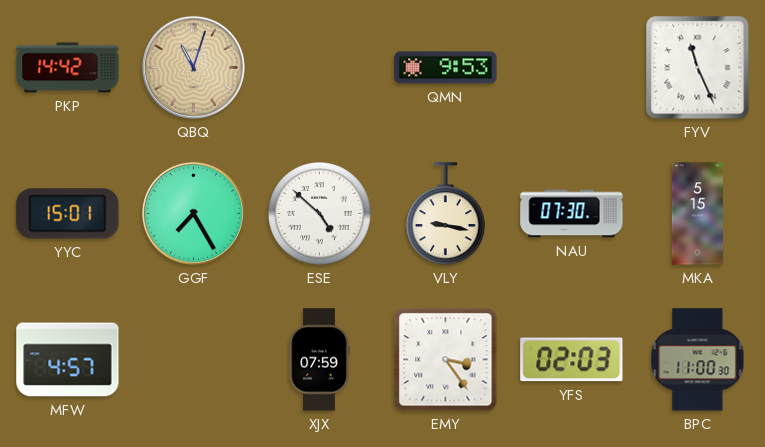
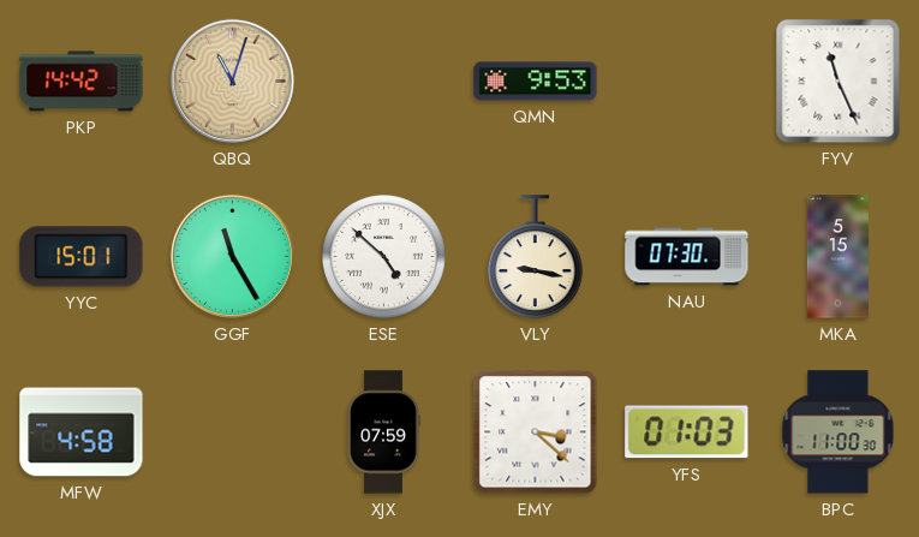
GGF: 7:25 -> 11:25
MFW: 4:57 -> 4:58
EMY: 3:24 -> 3:22
YFS: 02:03 -> 01:03
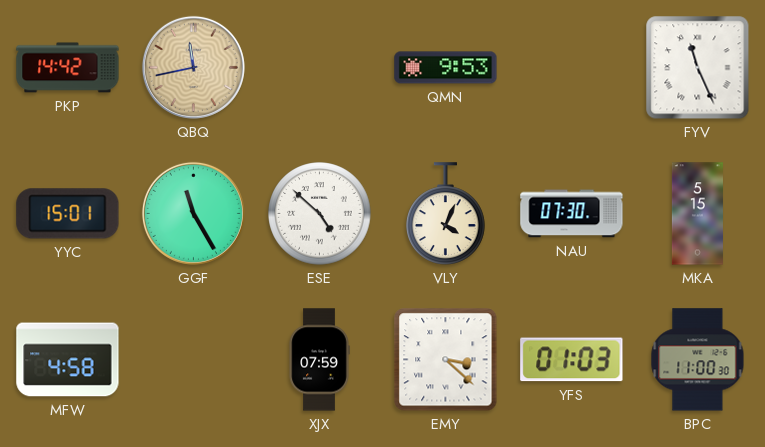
QBQ: 11:03 -> 11:43
VLY: 9:17 -> 4:04
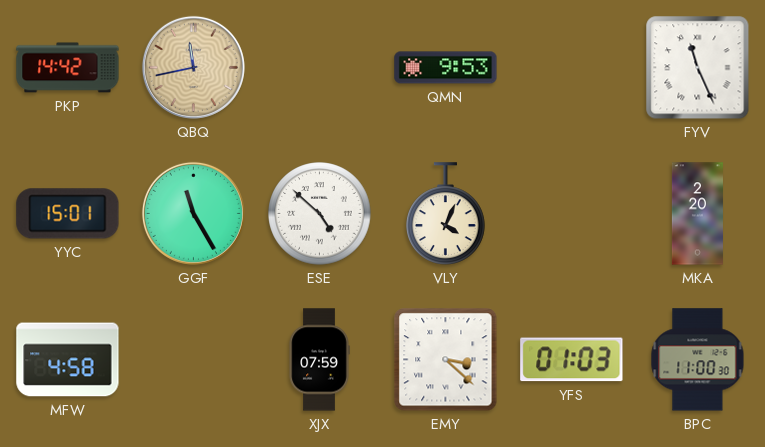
NAU: 07:30 -> none
MKA: 5:15 -> 2:20
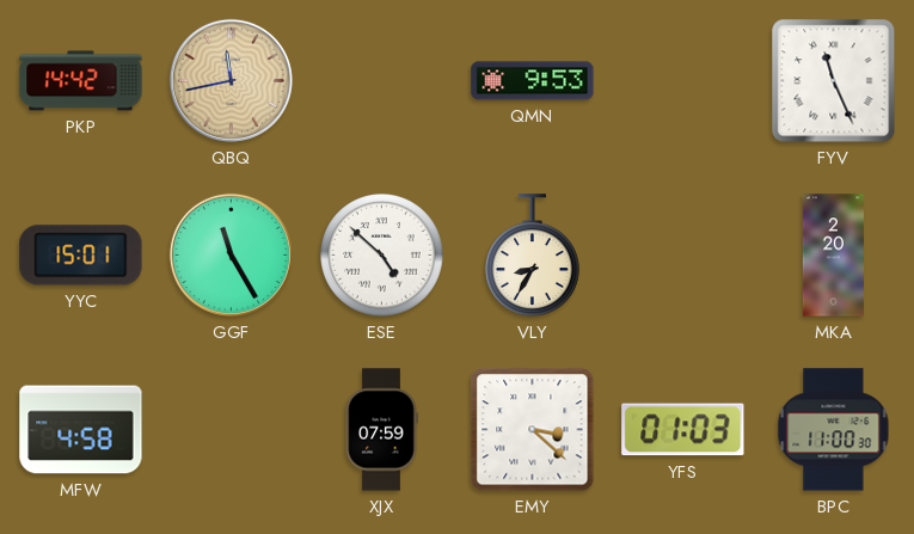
VLY: 4:04 -> 8:35
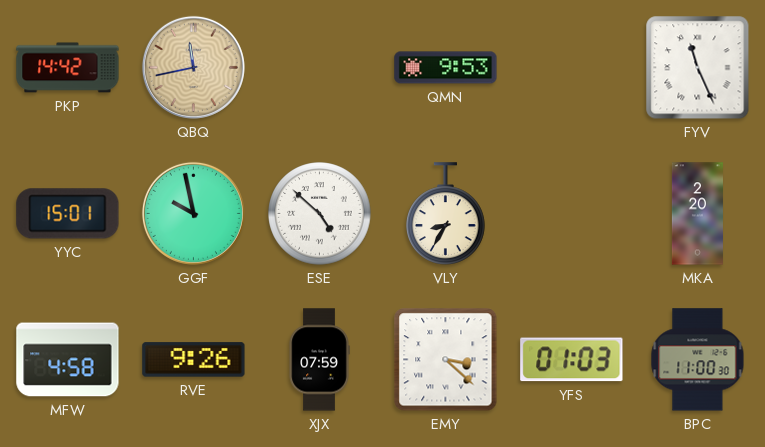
GGF: 11:25 -> 9:58
RVE: none -> 9:26
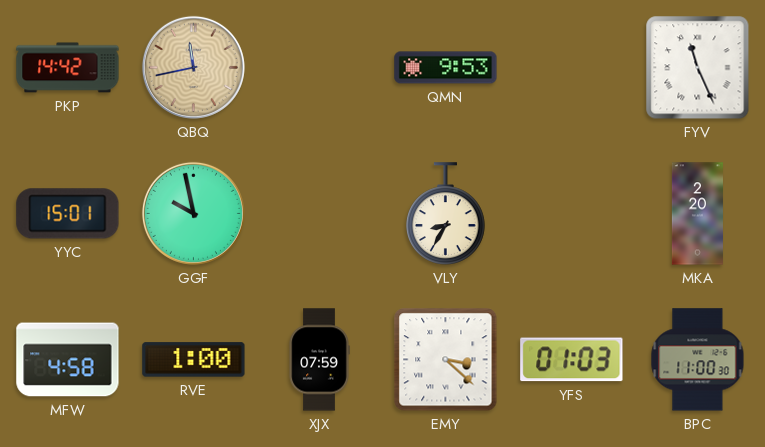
ESE: 4:52 -> none
RVE: 9:26 -> 1:00
